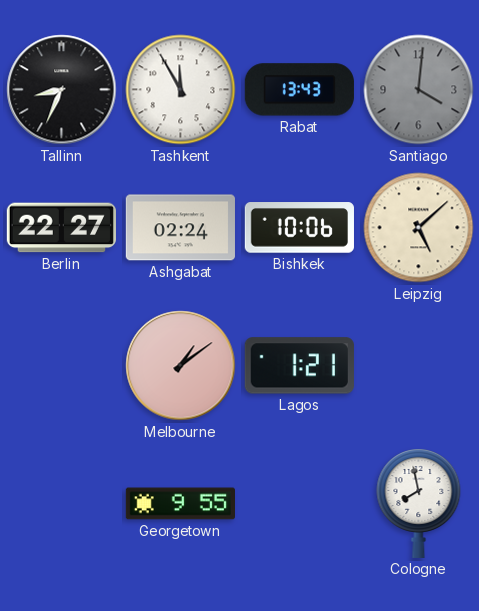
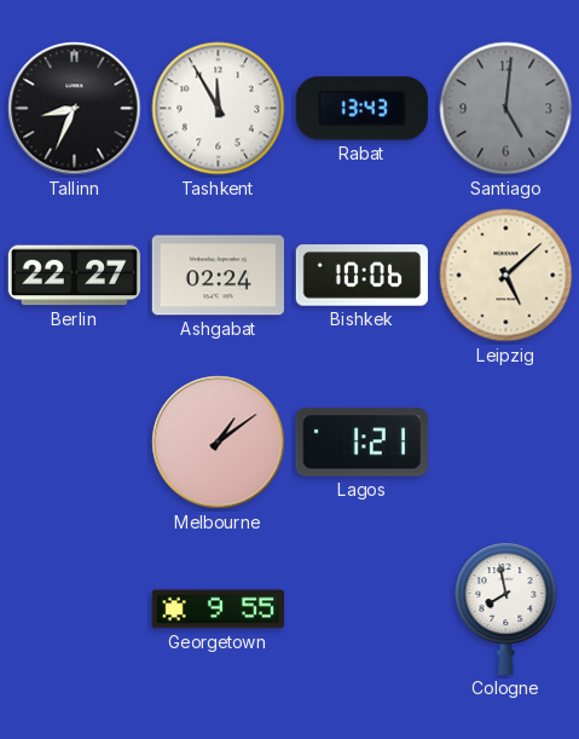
Santiago: 4:01 -> 5:01
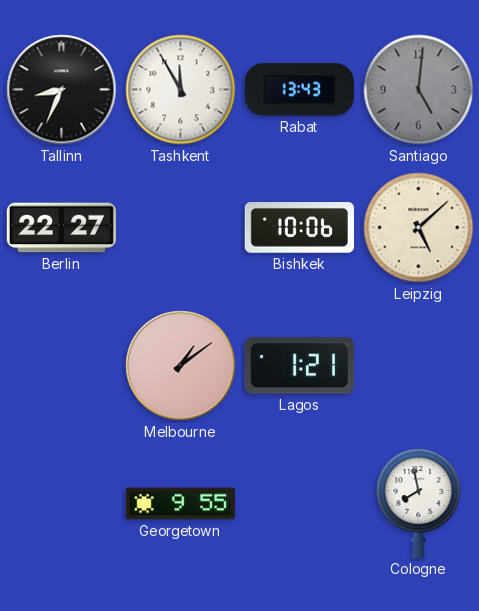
Ashgabat: 02:24 -> none
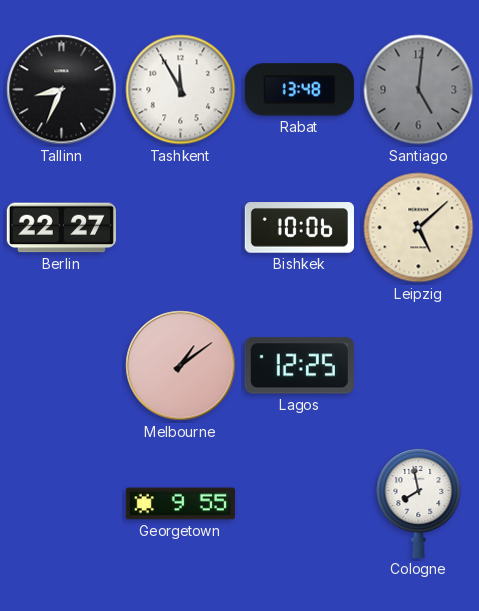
Rabat: 13:43 -> 13:48
Lagos: 1:21 -> 12:25
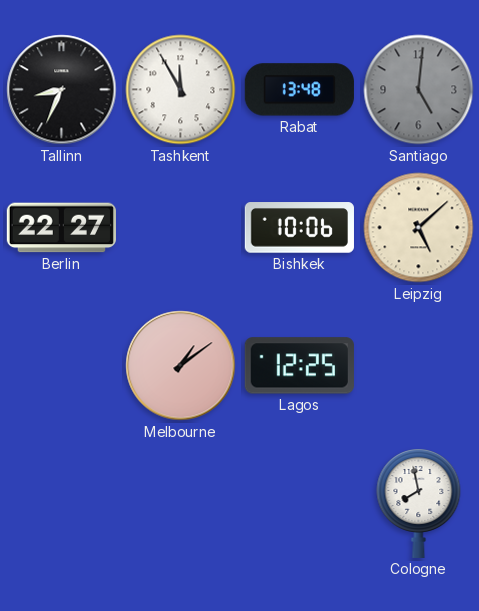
Georgetown: 9:55 -> none
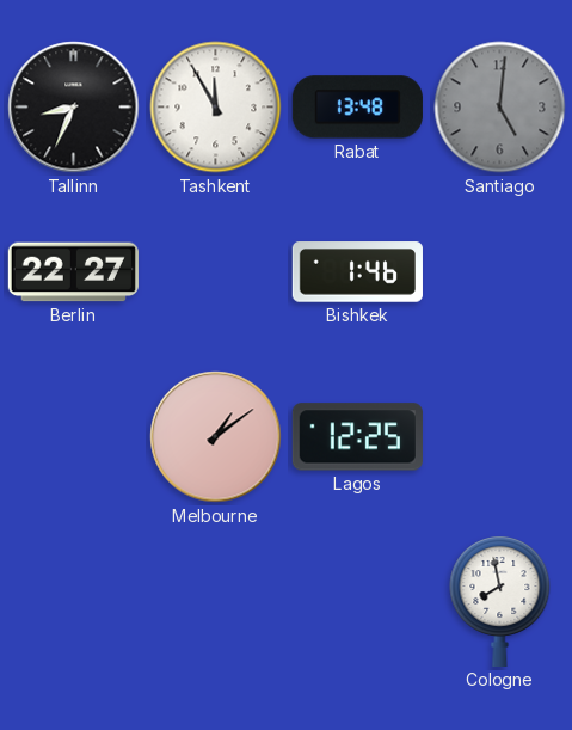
Bishkek: 10:06 -> 1:46
Leipzig: 5:08 -> none
